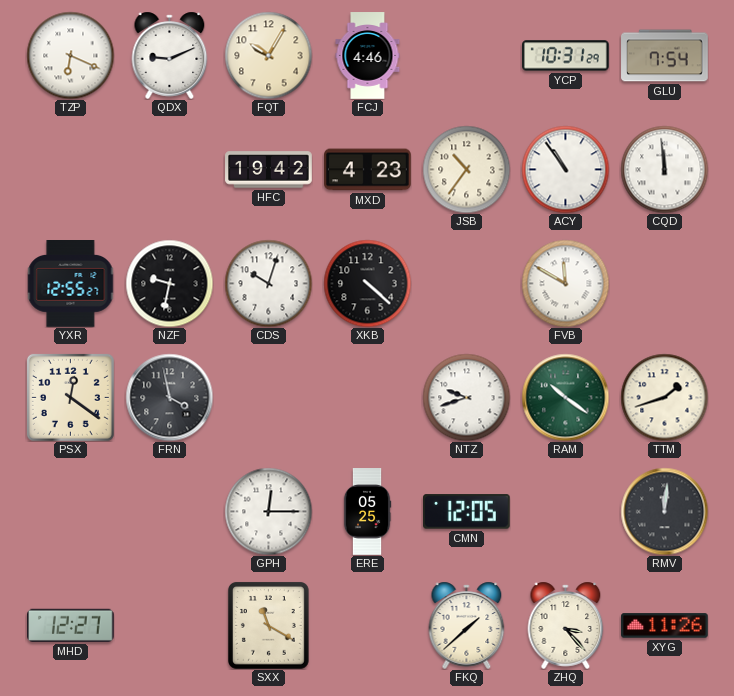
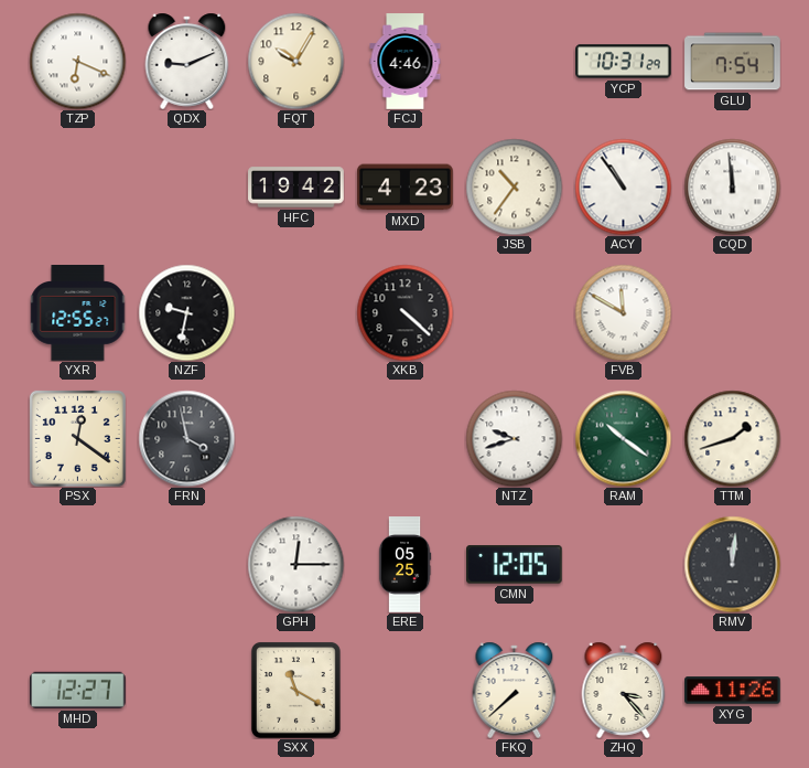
CDS: 10:03 -> none
FKQ: 1:38 -> 7:38
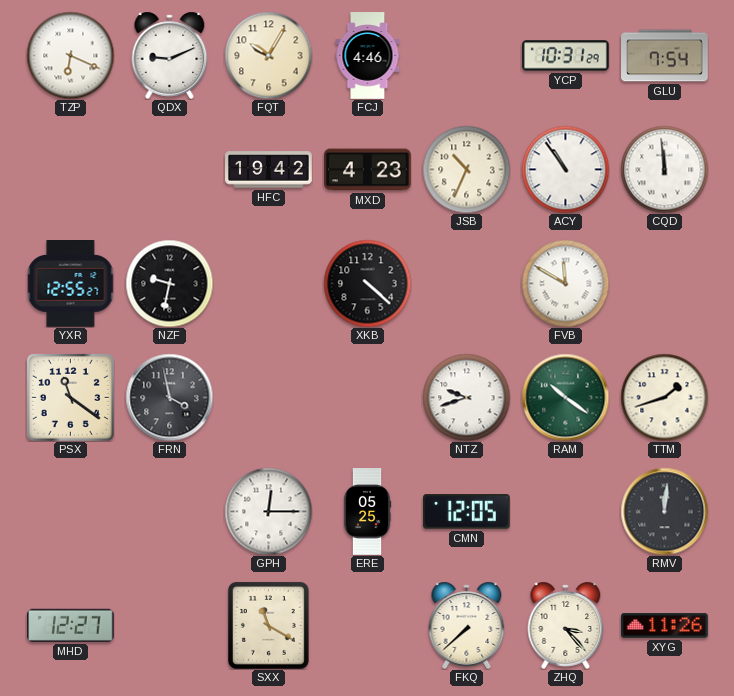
JSB: 10:36 -> 10:34
PSX: 12:21 -> 11:21
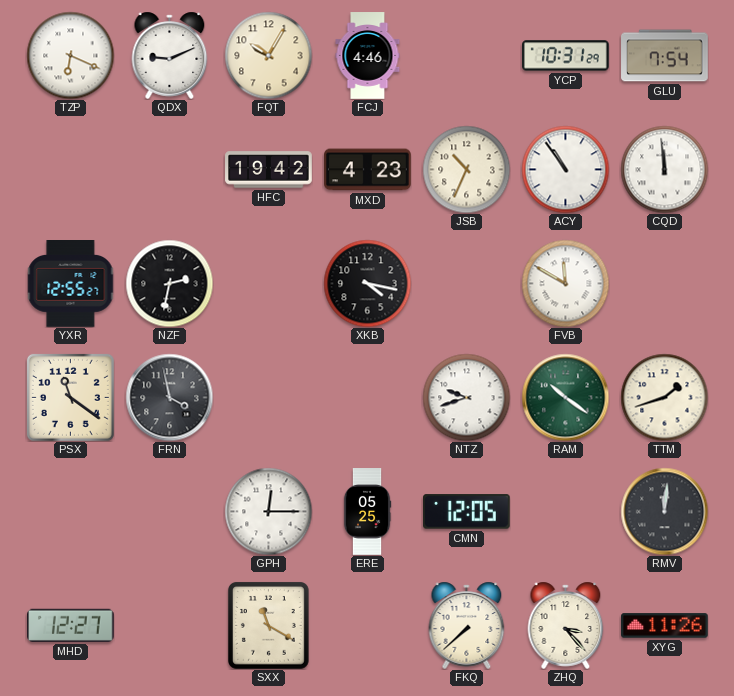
NZF: 9:32 -> 2:32
XKB: 4:22 -> 4:17
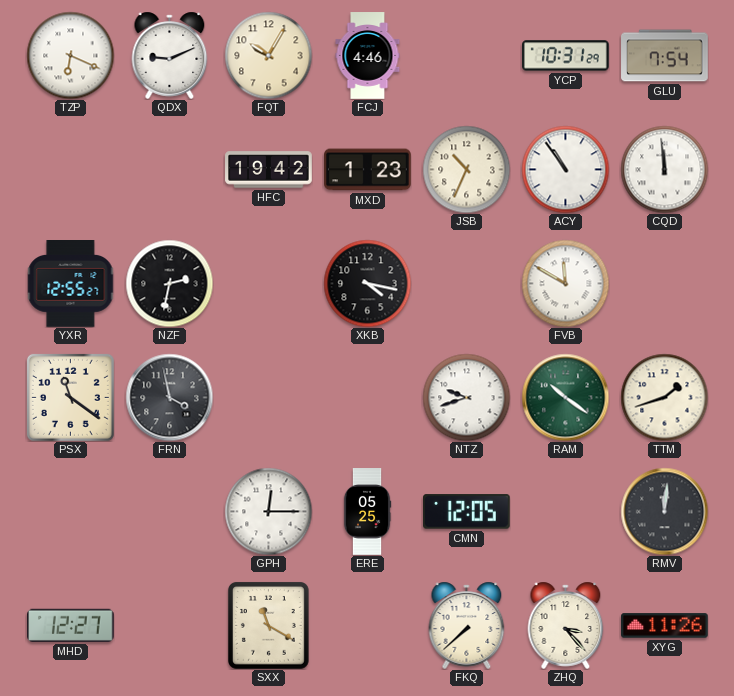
MXD: 4:23 -> 1:23
